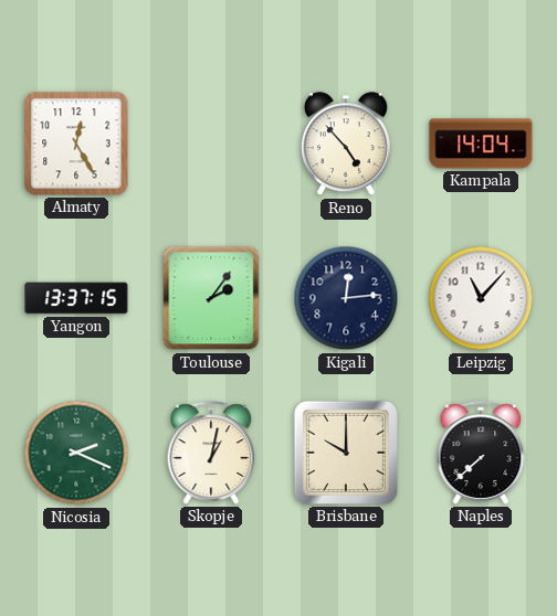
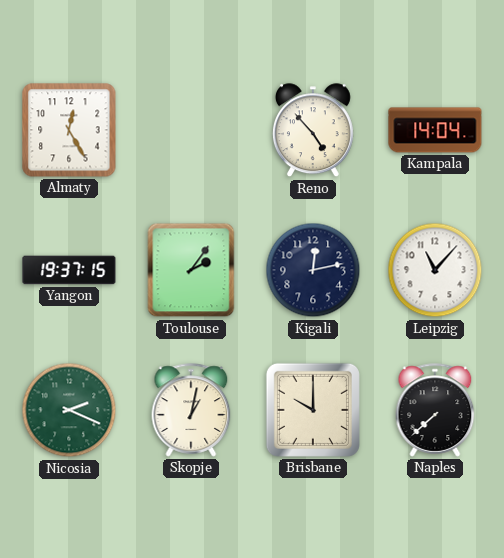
Yangon: 13:37 -> 19:37
Kigali: 12:14 -> 12:13
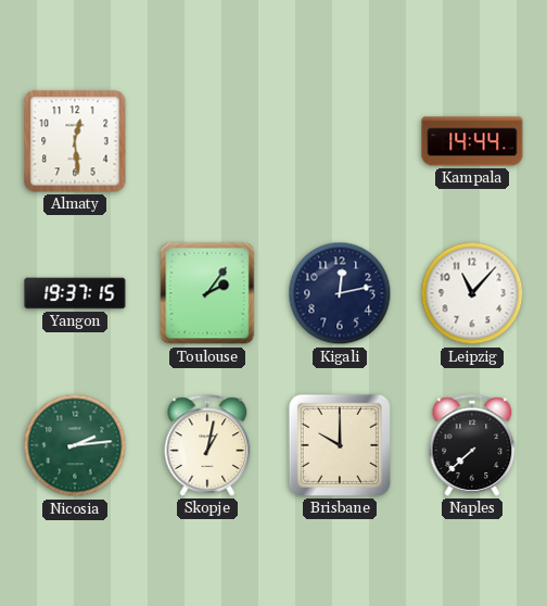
Almaty: 12:25 -> 12:29
Reno: 4:53 -> none
Kampala: 14:04 -> 14:44
Nicosia: 2:19 -> 2:14
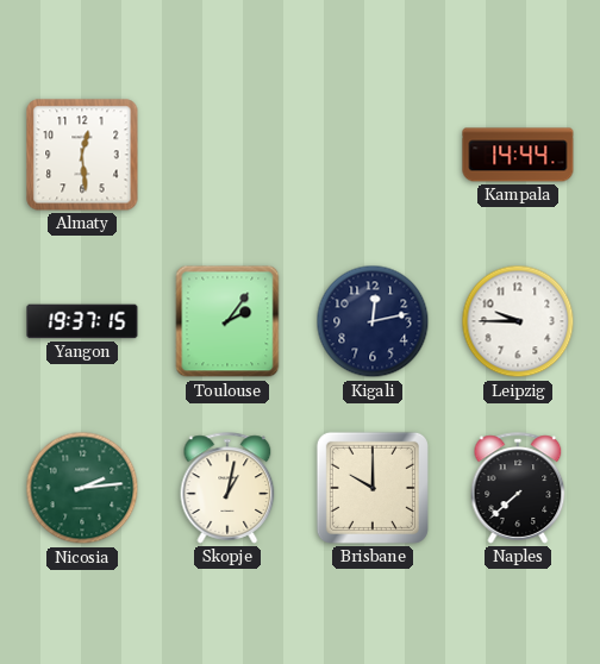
Leipzig: 11:07 -> 9:45
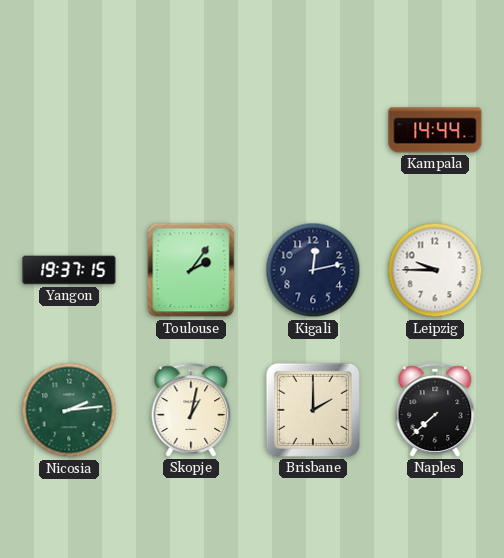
Almaty: 12:29 -> none
Brisbane: 10:00 -> 2:00
